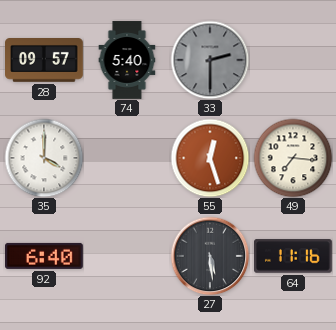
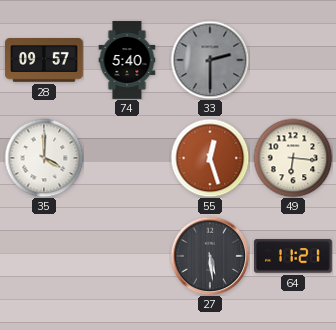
49: 7:16 -> 6:16
92: 6:40 -> none
64: 11:16 -> 11:21
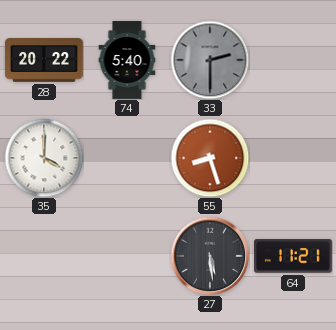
28: 09:57 -> 20:22
55: 12:27 -> 8:27
49: 6:16 -> none
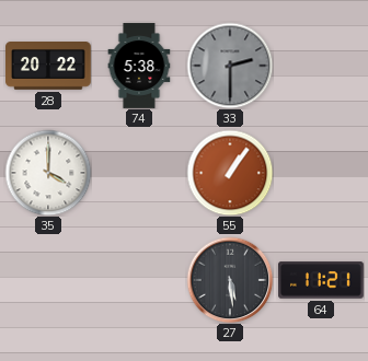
74: 5:40 -> 5:38
55: 8:27 -> 1:06
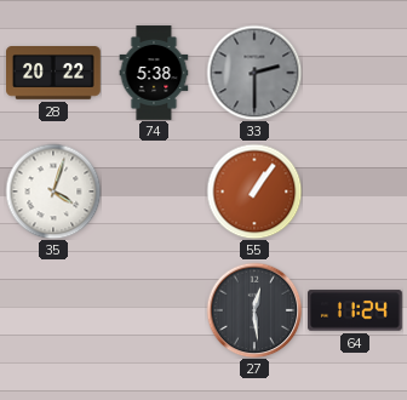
35: 4:00 -> 4:03
27: 5:29 -> 12:29
64: 11:21 -> 11:24
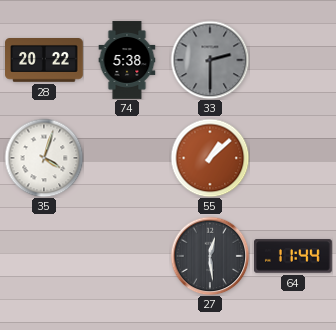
55: 1:06 -> 1:08
64: 11:24 -> 11:44
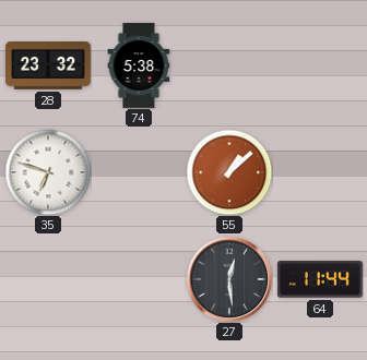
28: 20:22 -> 23:32
33: 2:30 -> none
35: 4:03 -> 6:48
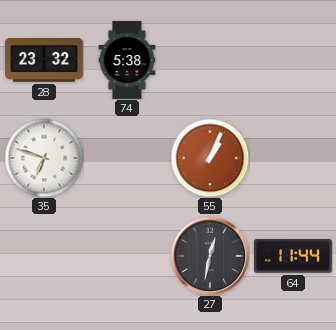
55: 1:08 -> 1:04
27: 12:29 -> 12:32
